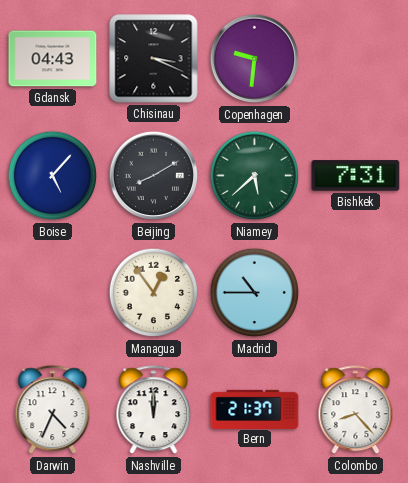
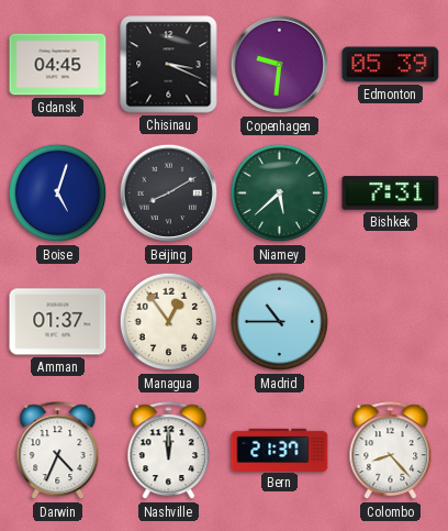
Gdansk: 04:43 -> 04:45
Edmonton: none -> 05:39
Boise: 5:07 -> 5:03
Amman: none -> 01:37
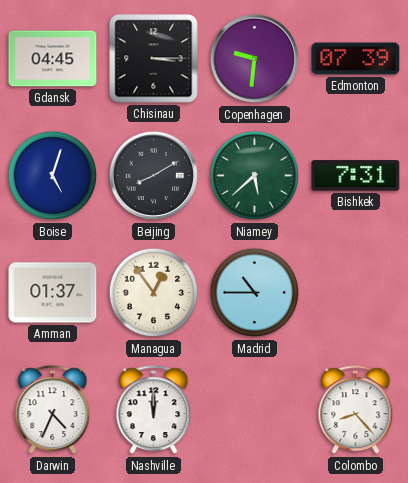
Chisinau: 3:19 -> 3:15
Edmonton: 05:39 -> 07:39
Bern: 21:37 -> none
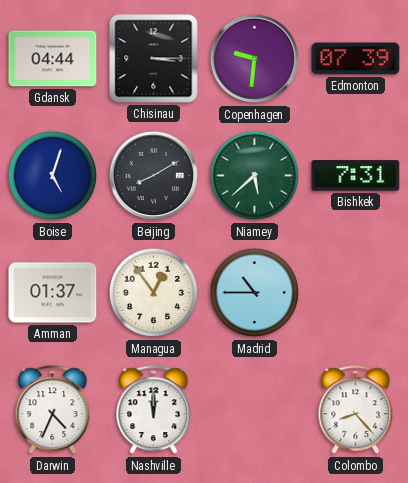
Gdansk: 04:45 -> 04:44
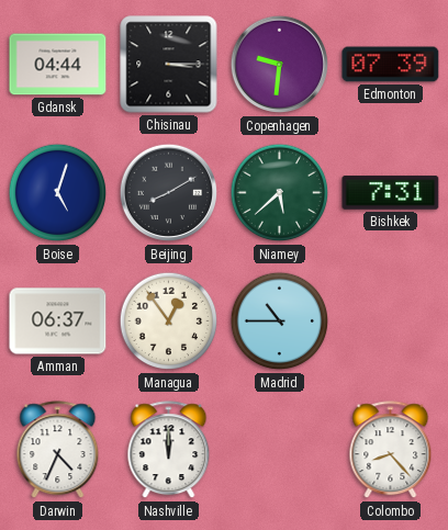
Amman: 01:37 -> 06:37
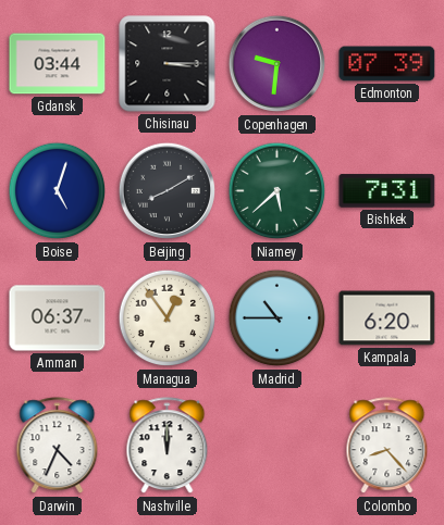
Gdansk: 04:44 -> 03:44
Kampala: none -> 6:20
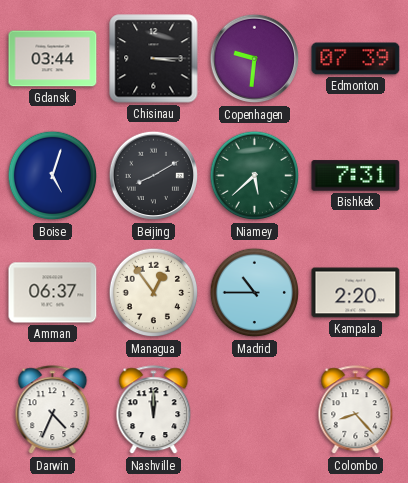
Kampala: 6:20 -> 2:20
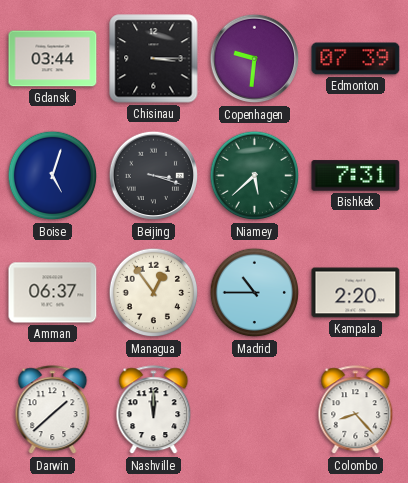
Beijing: 8:10 -> 3:18
Darwin: 4:34 -> 1:38
